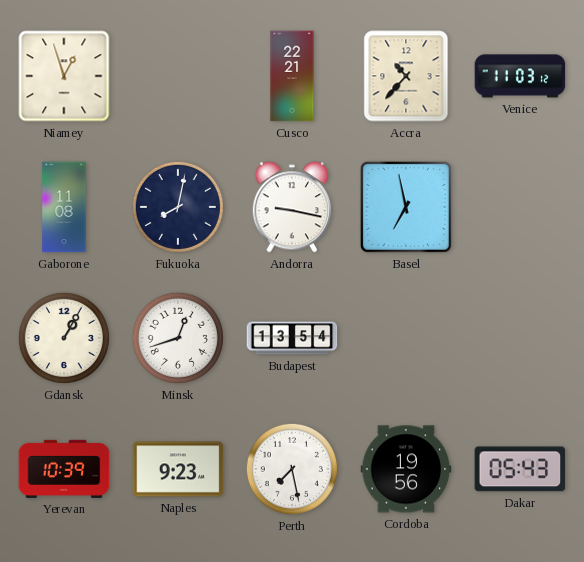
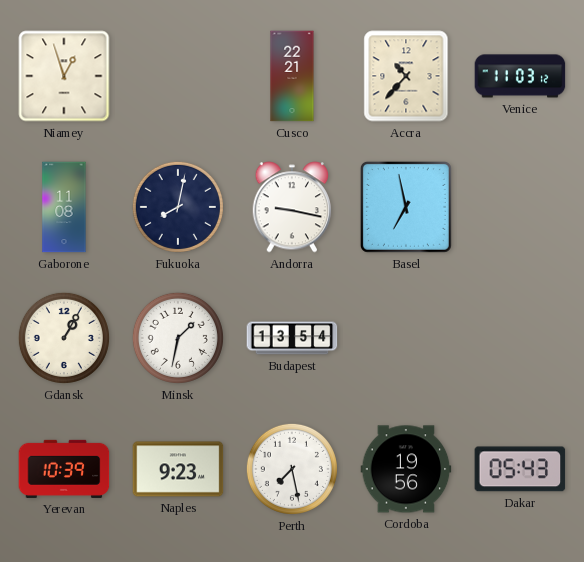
Minsk: 12:42 -> 1:32
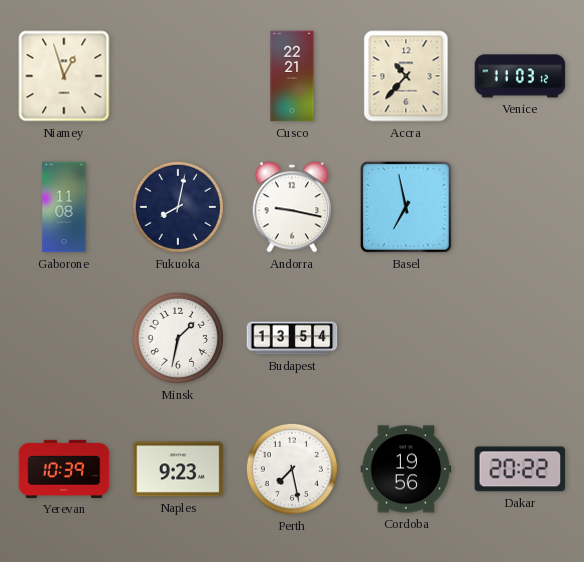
Gdansk: 1:05 -> none
Dakar: 05:43 -> 20:22
